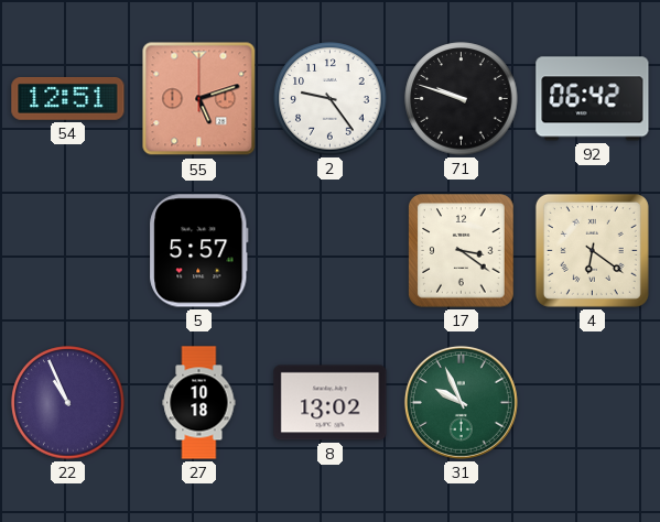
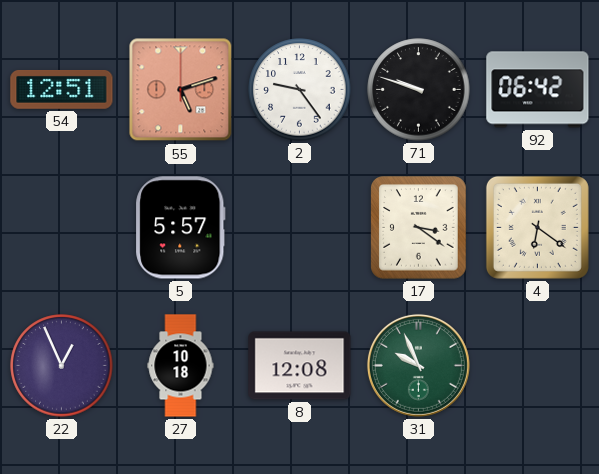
22: 10:56 -> 12:56
8: 13:02 -> 12:08
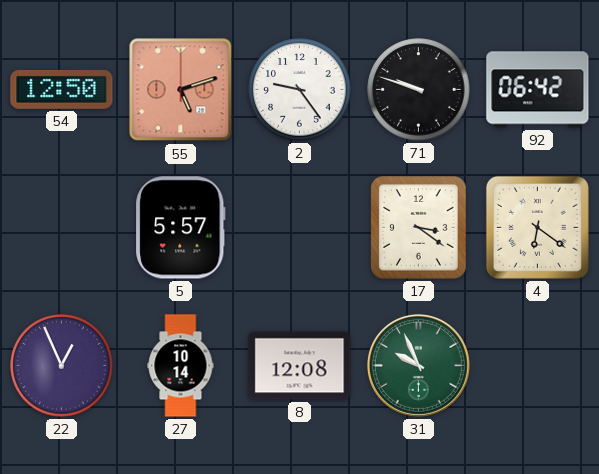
54: 12:51 -> 12:50
27: 10:18 -> 10:14
